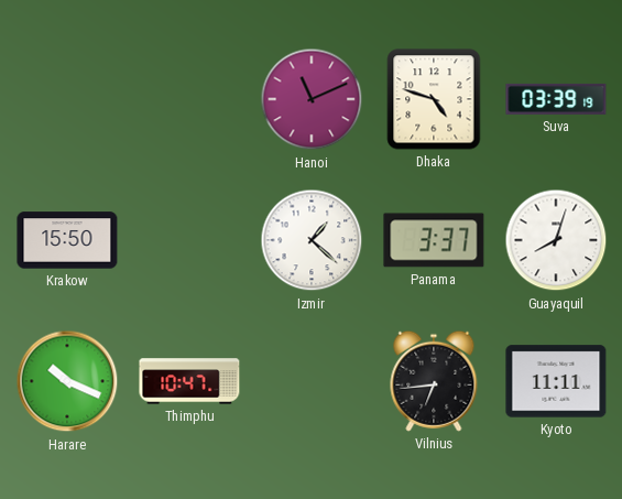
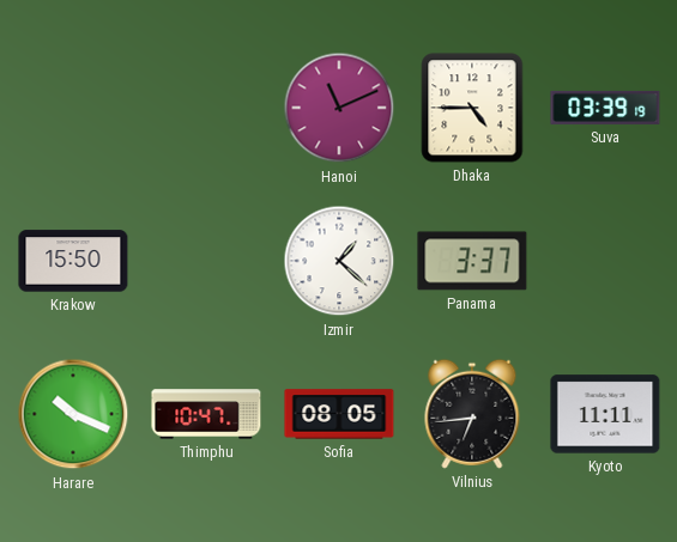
Dhaka: 4:48 -> 4:45
Guayaquil: 8:03 -> none
Sofia: none -> 08:05
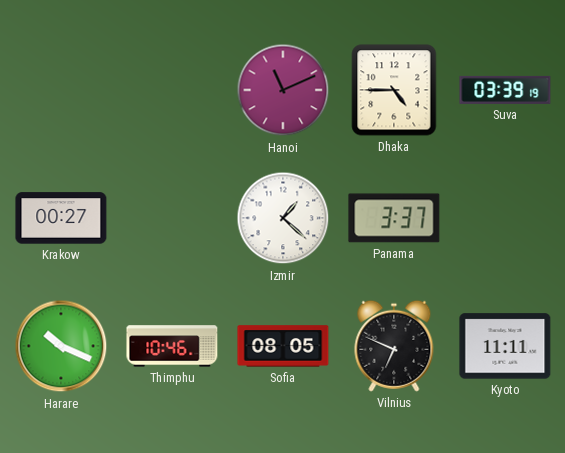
Krakow: 15:50 -> 00:27
Thimphu: 10:47 -> 10:46
Vilnius: 6:44 -> 6:49
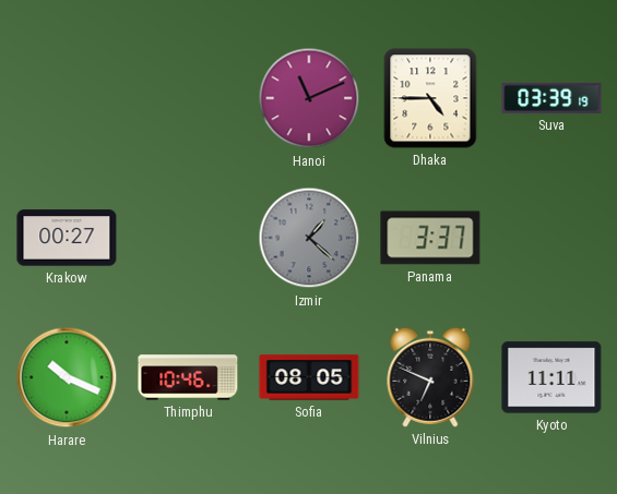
Izmir dial: white -> grey
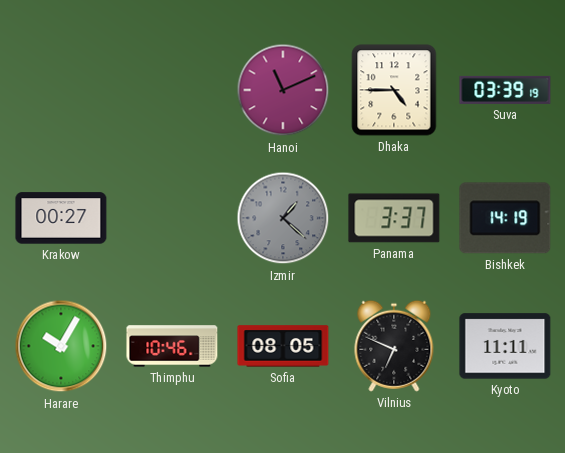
Bishkek: none -> 14:19
Harare: 10:19 -> 10:05
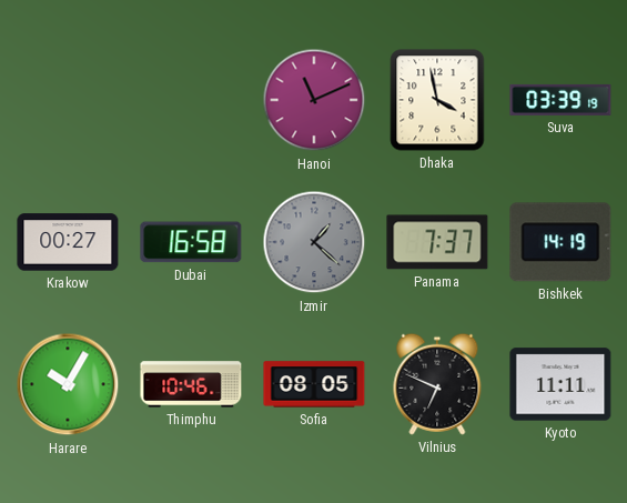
Dhaka: 4:45 -> 3:58
Dubai: none -> 16:58
Panama: 3:37 -> 7:37
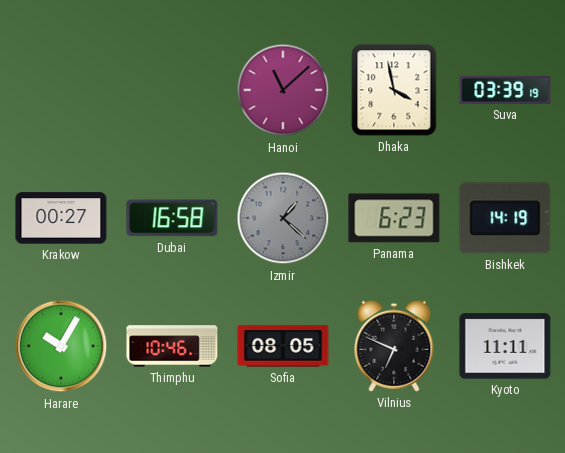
Hanoi: 11:11 -> 11:08
Panama: 7:37 -> 6:23
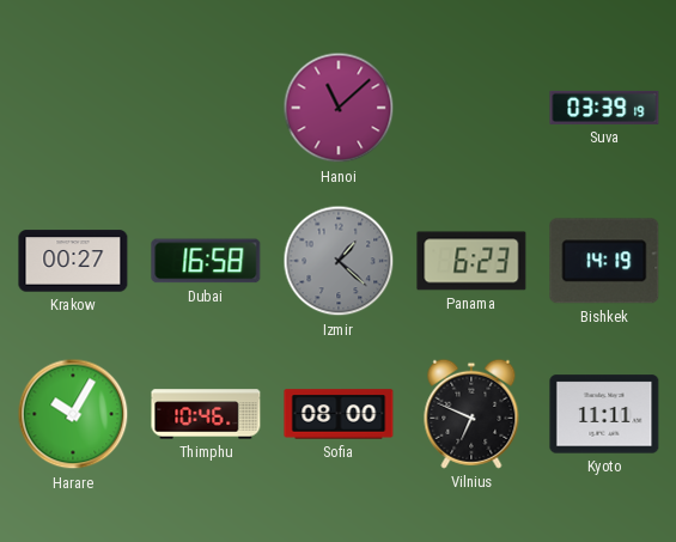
Dhaka: 3:58 -> none
Sofia: 08:05 -> 08:00
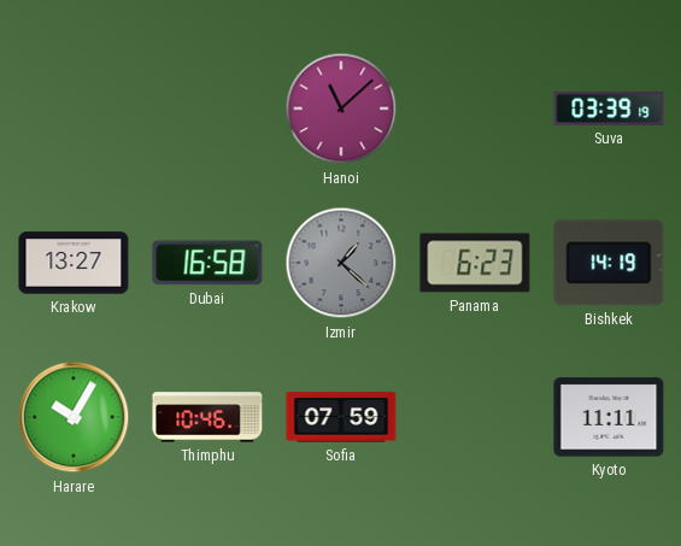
Krakow: 00:27 -> 13:27
Sofia: 08:00 -> 07:59
Vilnius: 6:49 -> none
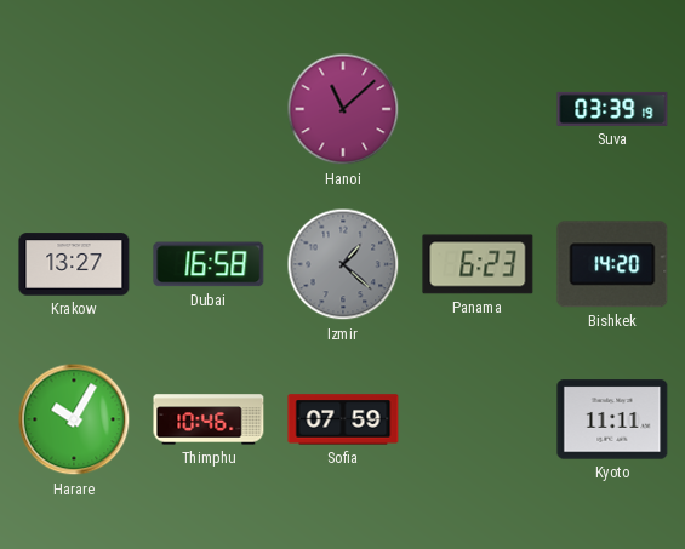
Bishkek: 14:19 -> 14:20
